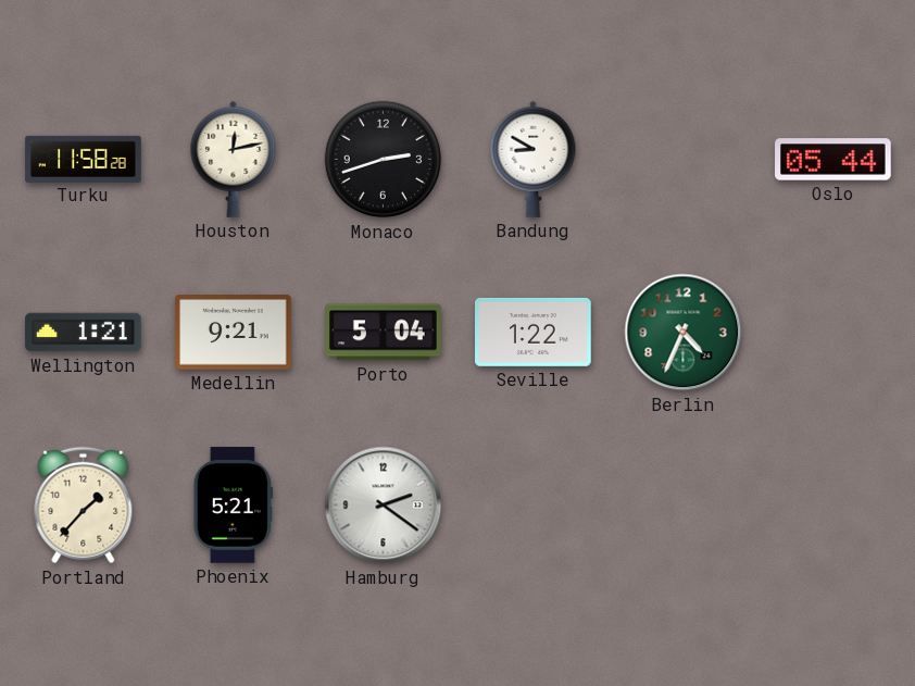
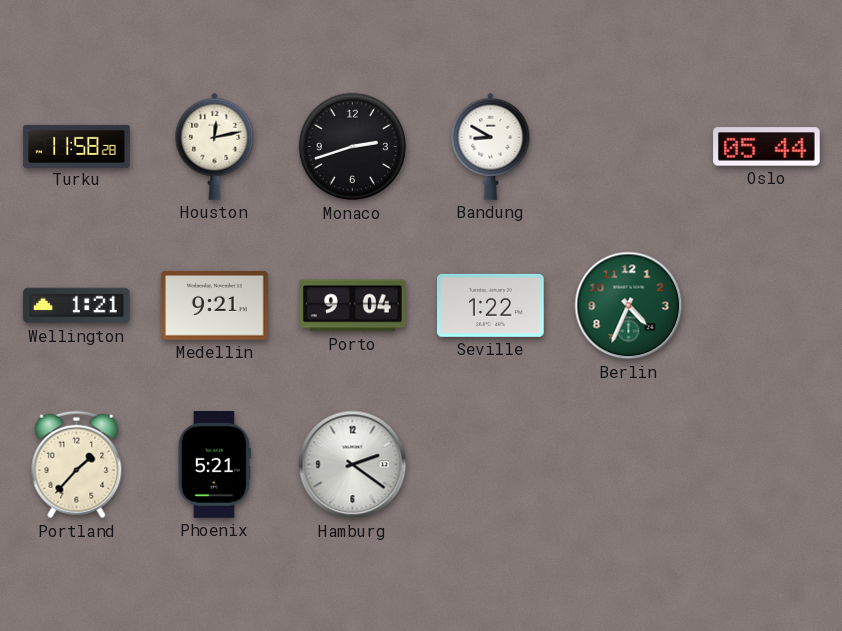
Porto: 5:04 -> 9:04
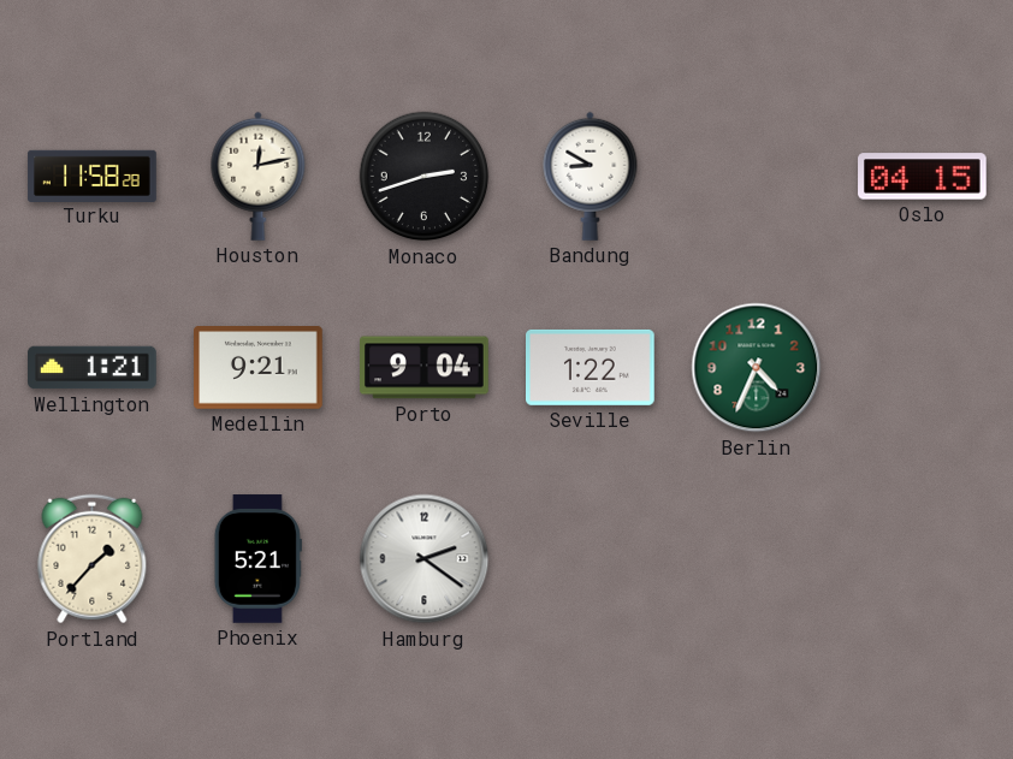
Oslo: 05:44 -> 04:15
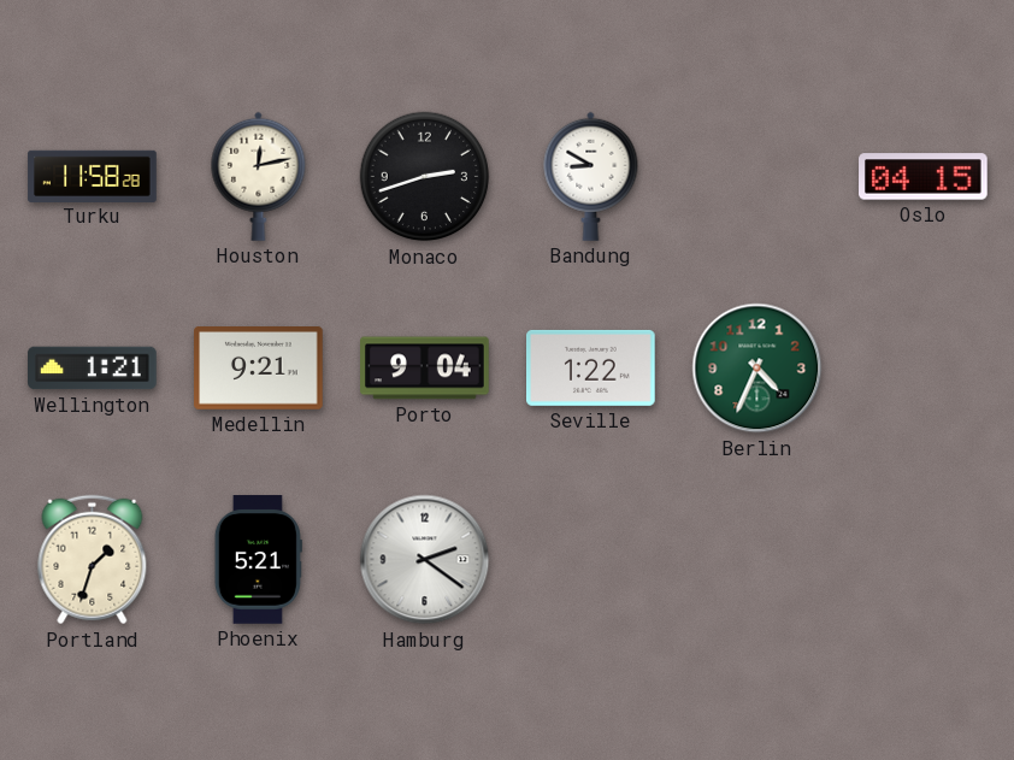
Portland: 1:37 -> 1:33
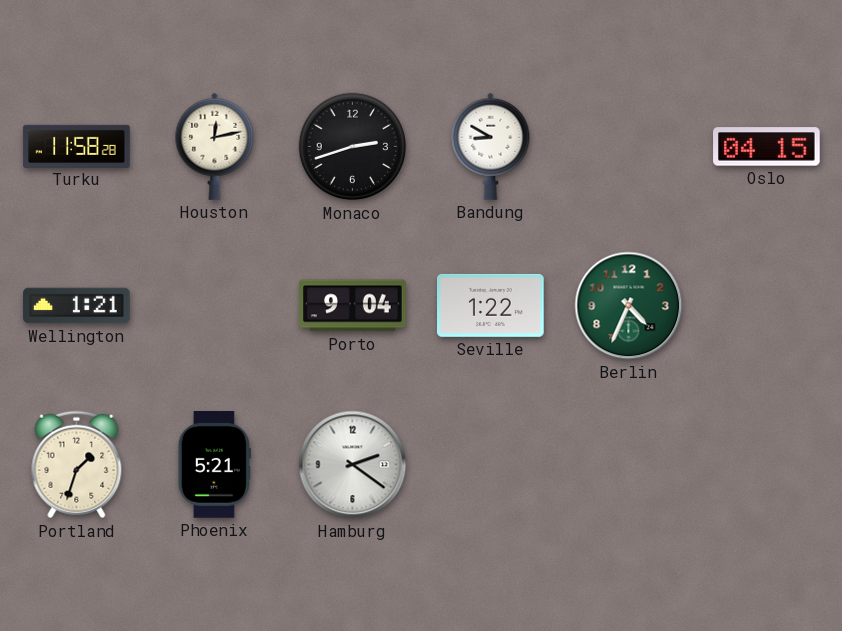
Medellin: 9:21 -> none
